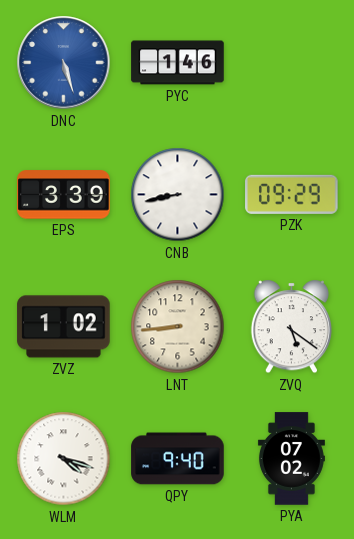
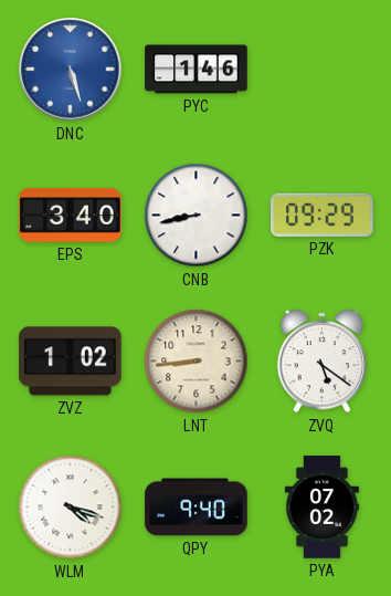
EPS: 3:39 -> 3:40
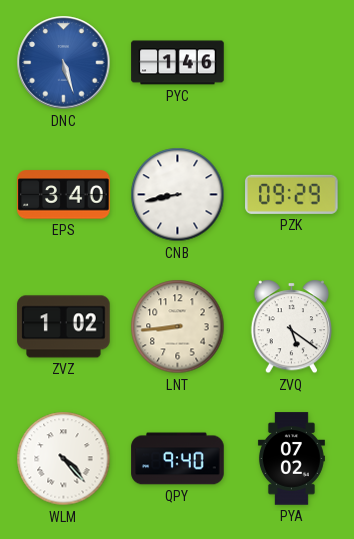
WLM: 4:18 -> 4:23
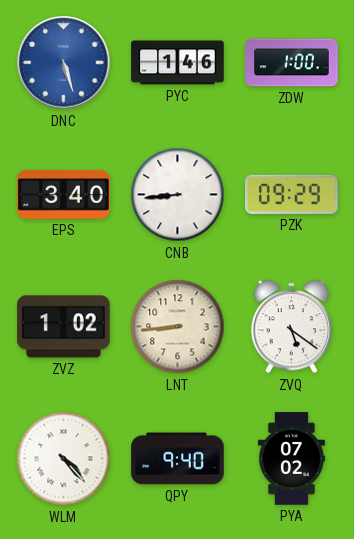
ZDW: none -> 1:00
CNB: 8:43 -> 8:44
